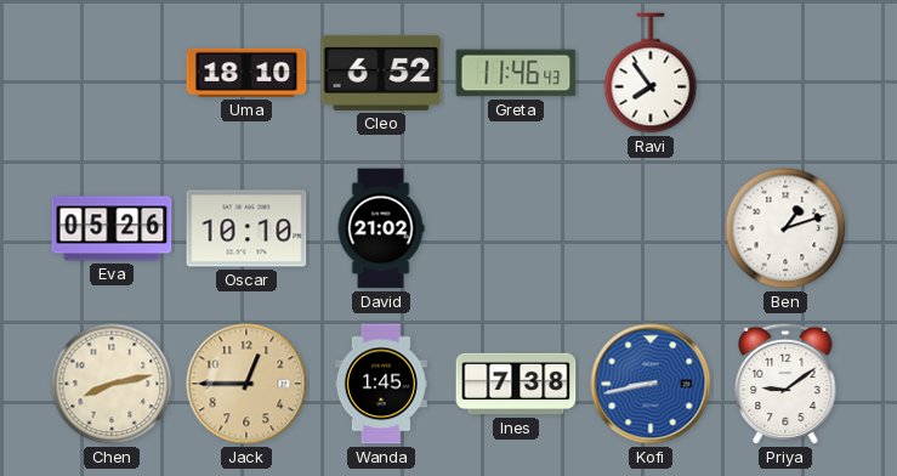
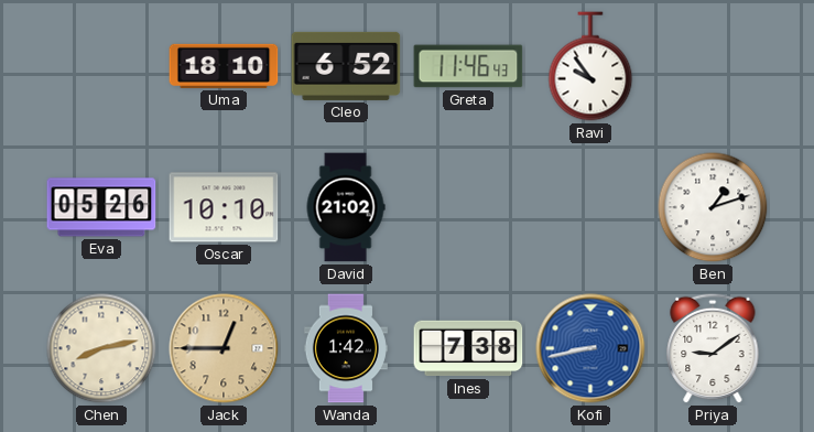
Ravi: 7:54 -> 9:54
Wanda: 1:45 -> 1:42
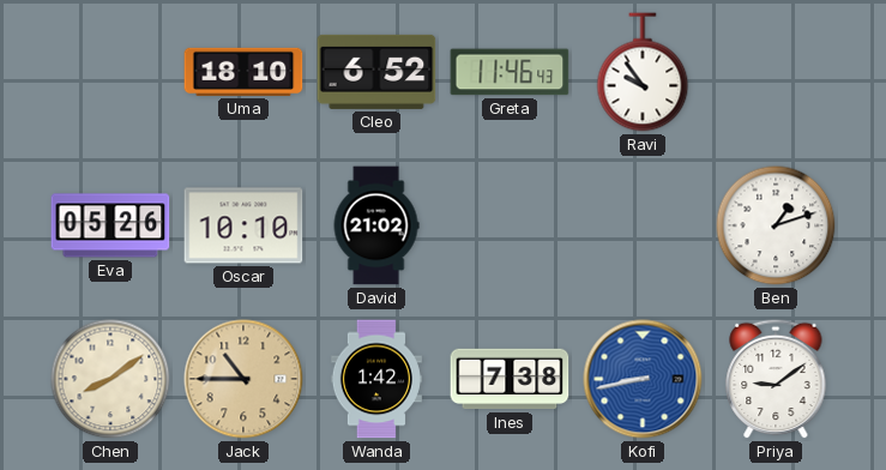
Chen: 8:13 -> 8:09
Jack: 12:45 -> 10:45
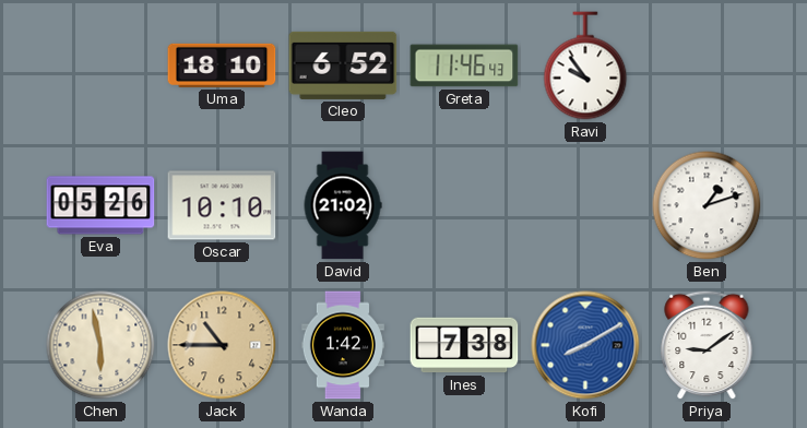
Chen: 8:09 -> 5:58
Kofi: 8:43 -> 8:10
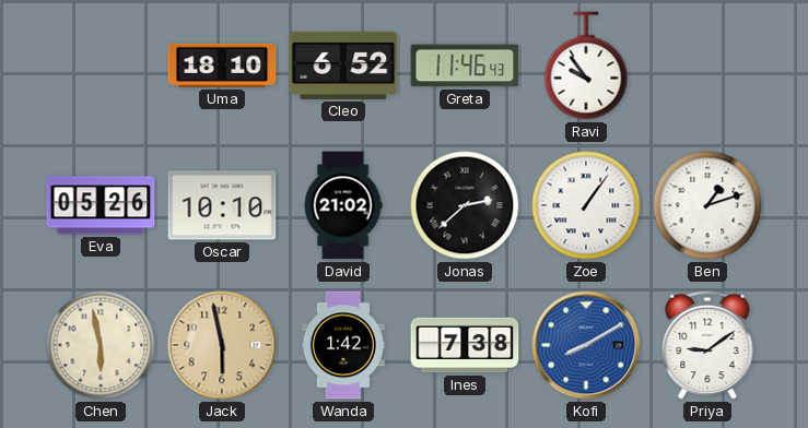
Jonas: none -> 2:38
Zoe: none -> 1:06
Jack: 10:45 -> 5:58
